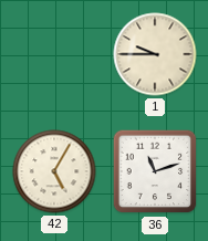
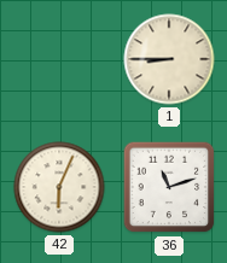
1: 9:45 -> 8:45
42: 5:05 -> 6:04
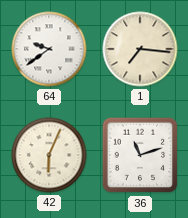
64: none -> 9:39
1: 8:45 -> 7:16
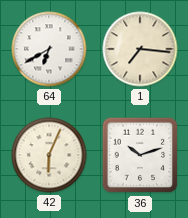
64: 9:39 -> 6:40
36: 11:12 -> 10:12
